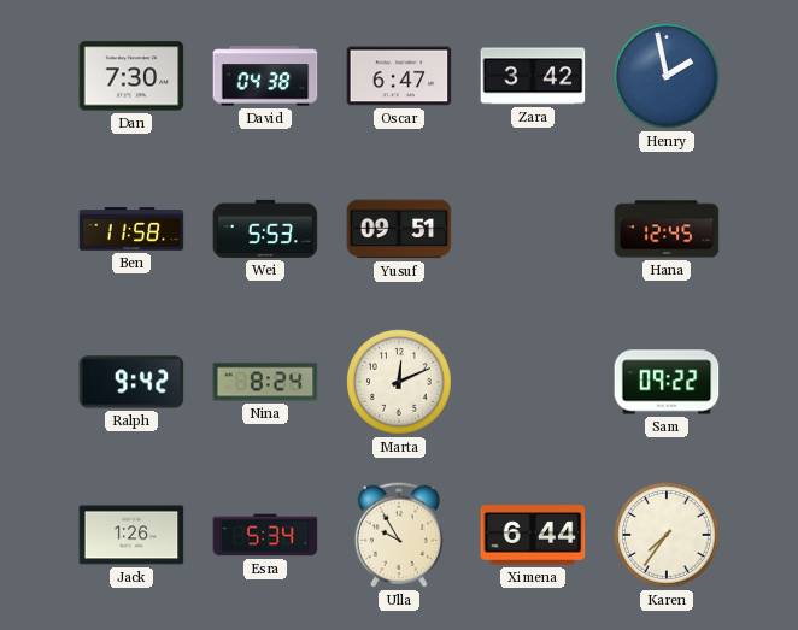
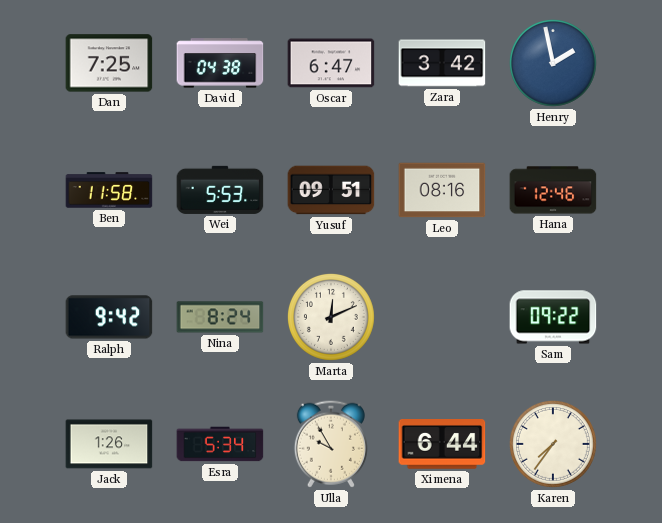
Dan: 7:30 -> 7:25
Leo: none -> 08:16
Hana: 12:45 -> 12:46
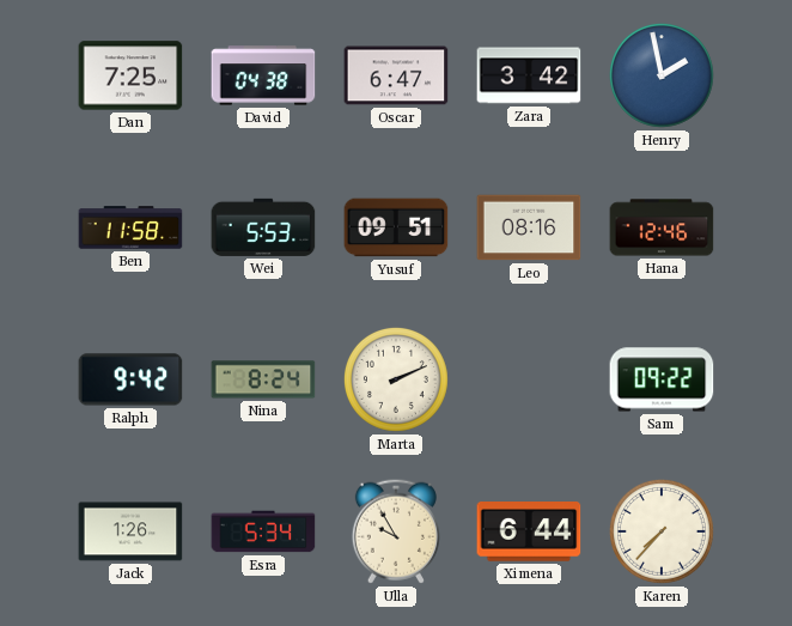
Marta: 12:11 -> 2:11
Karen: 7:36 -> 7:37
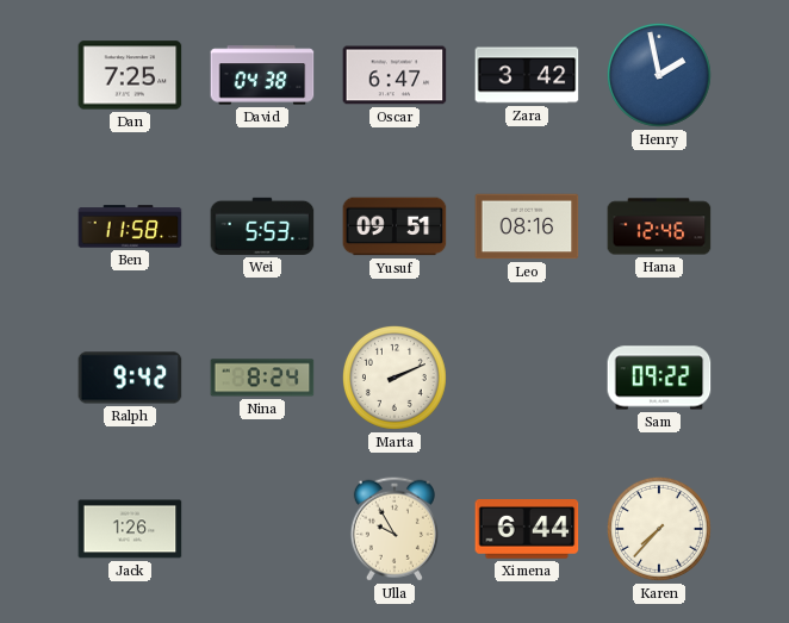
Esra: 5:34 -> none
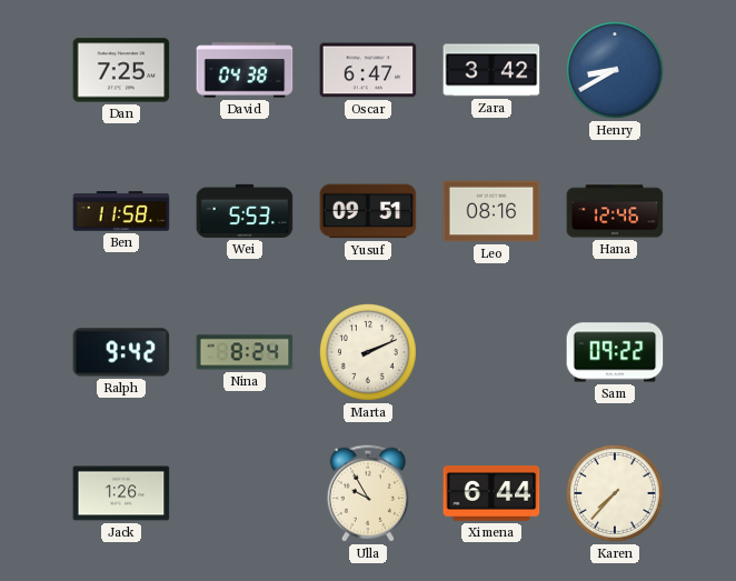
Henry: 1:58 -> 8:40
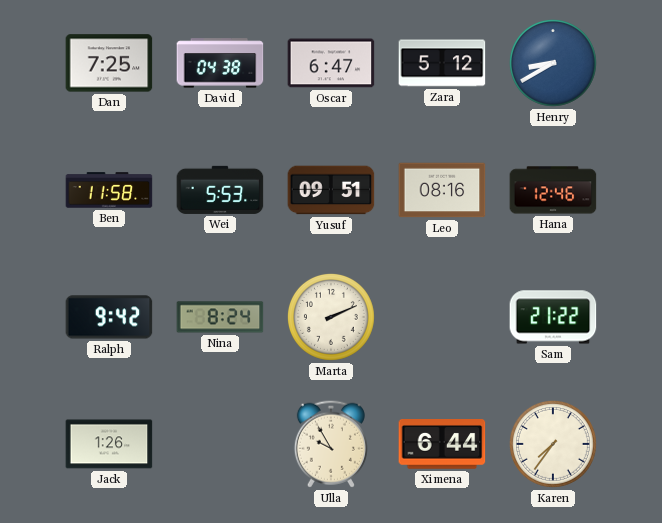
Zara: 3:42 -> 5:12
Sam: 09:22 -> 21:22
Karen: 7:37 -> 7:36
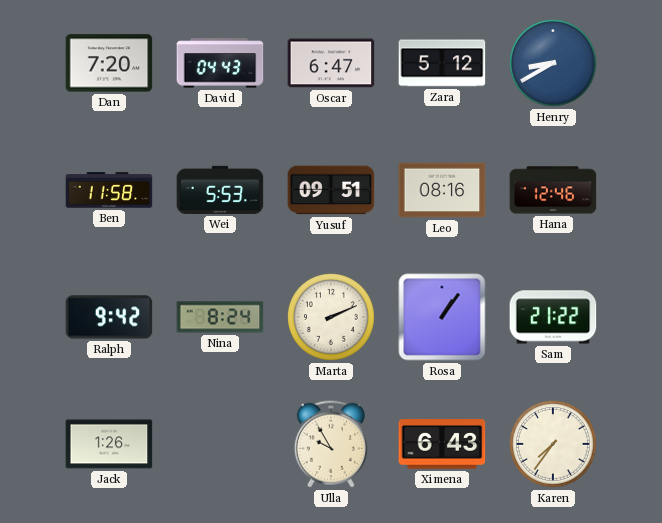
Dan: 7:25 -> 7:20
David: 04:38 -> 04:43
Rosa: none -> 1:06
Ximena: 6:44 -> 6:43
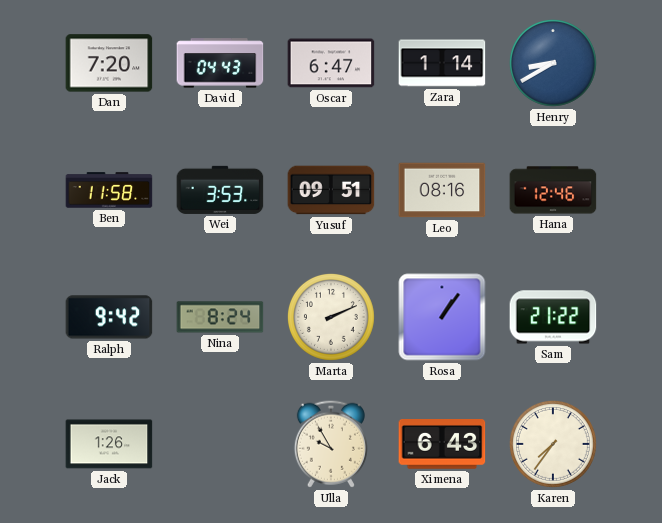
Zara: 5:12 -> 1:14
Wei: 5:53 -> 3:53
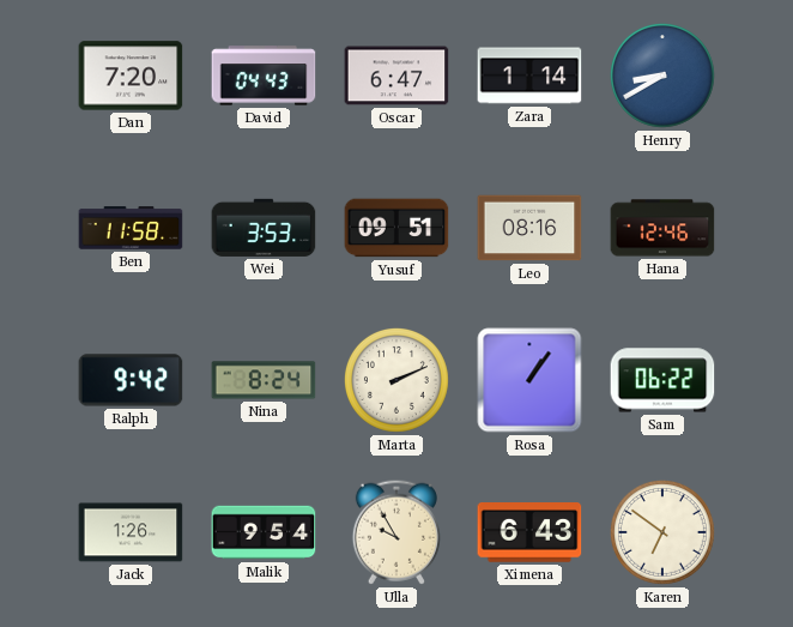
Sam: 21:22 -> 06:22
Malik: none -> 9:54
Karen: 7:36 -> 6:51
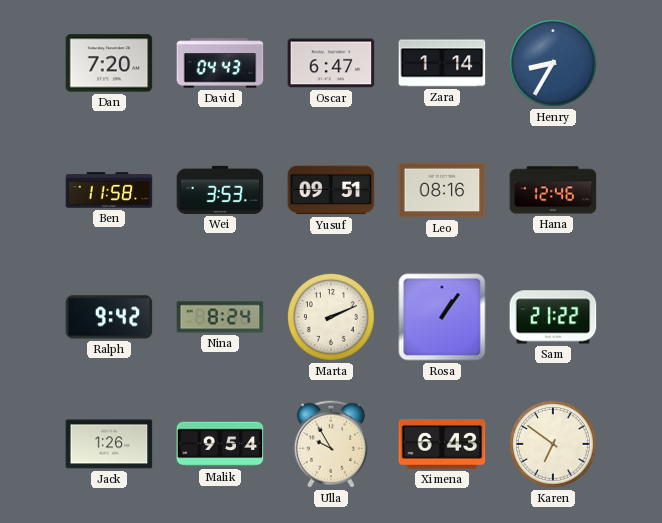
Henry: 8:40 -> 8:35
Sam: 06:22 -> 21:22
